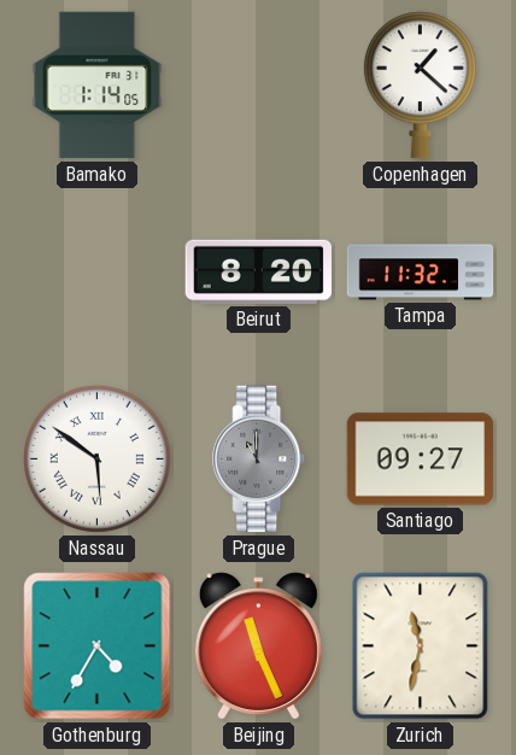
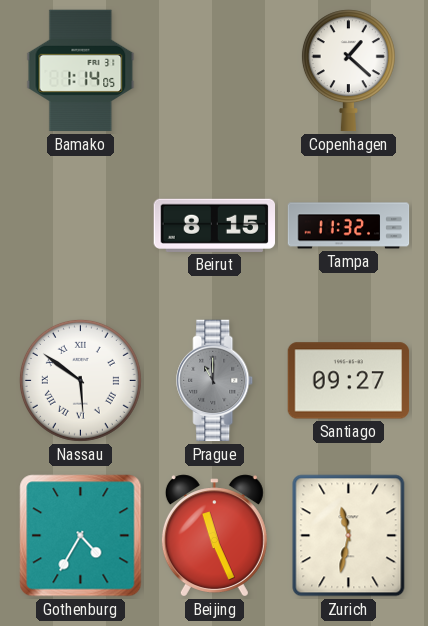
Beirut: 8:20 -> 8:15
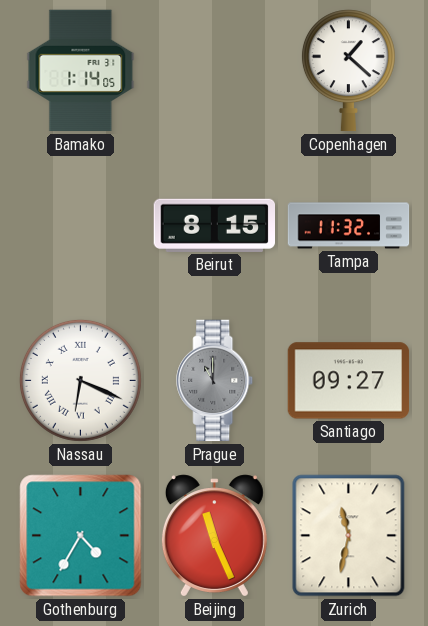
Nassau: 5:51 -> 6:19
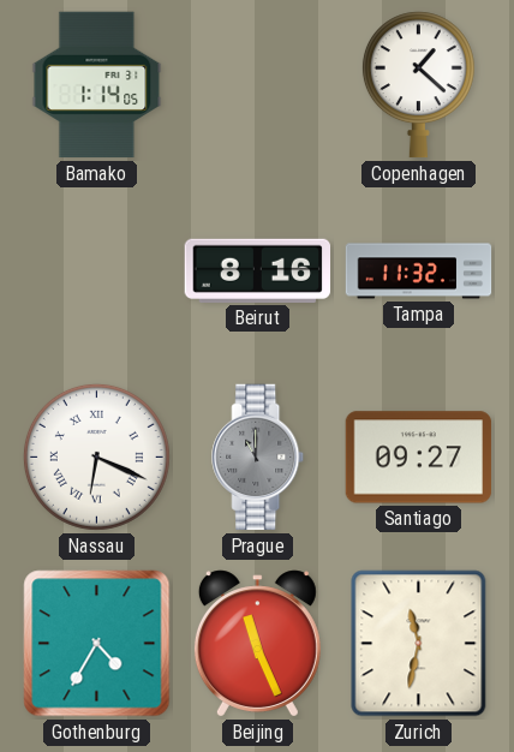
Beirut: 8:15 -> 8:16
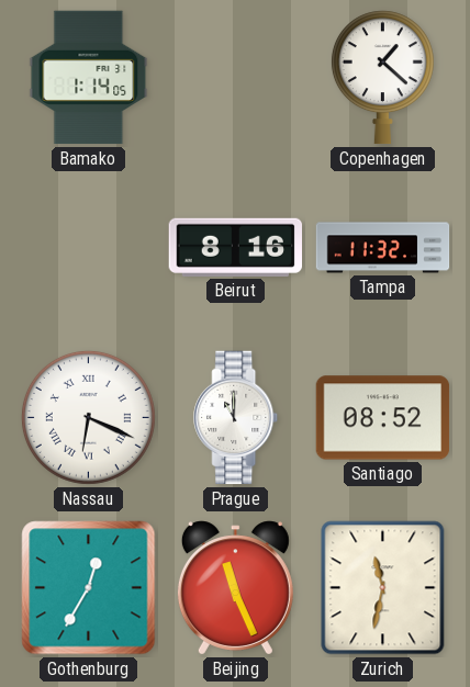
Prague dial: grey -> white
Santiago: 09:27 -> 08:52
Gothenburg: 4:35 -> 12:35
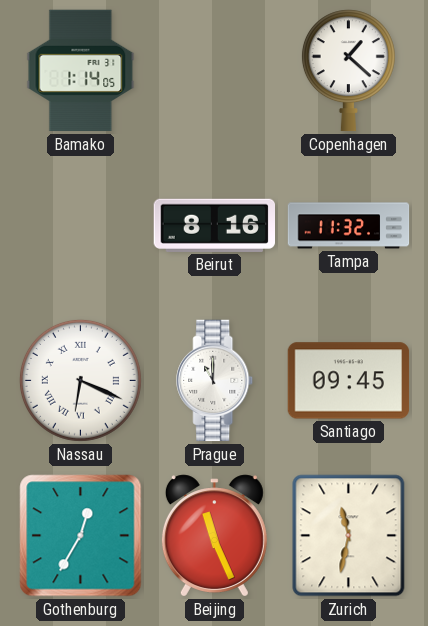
Santiago: 08:52 -> 09:45
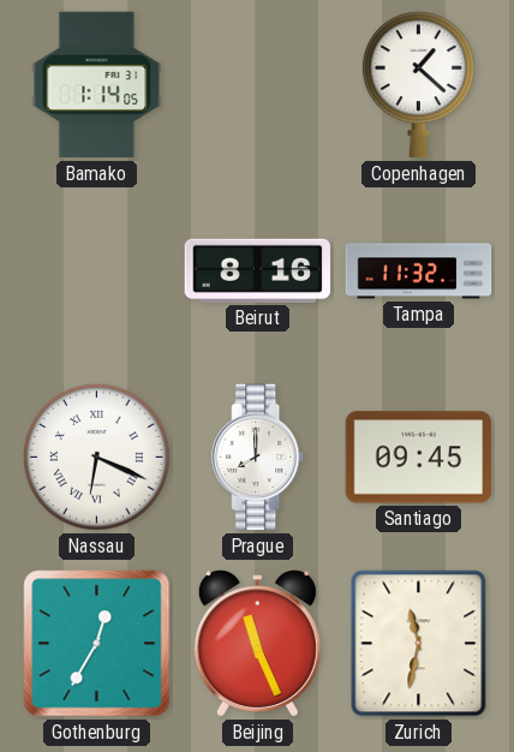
Prague: 11:00 -> 8:00
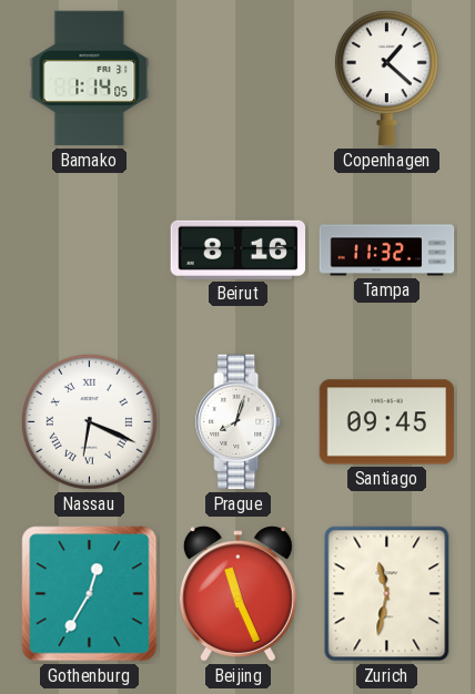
Prague: 8:00 -> 8:03
